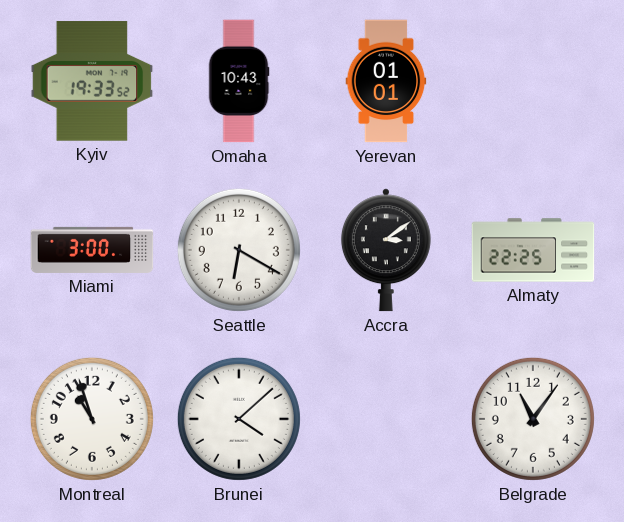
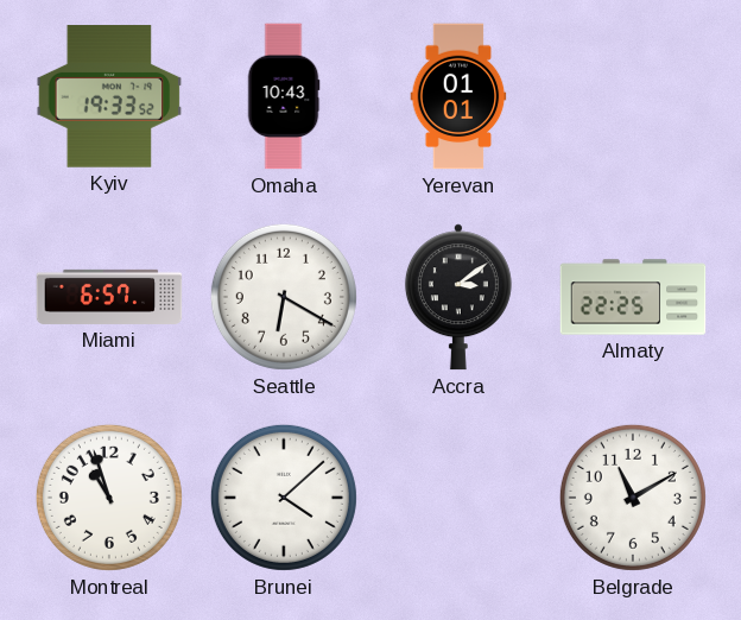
Miami: 3:00 -> 6:57
Belgrade: 11:06 -> 11:10
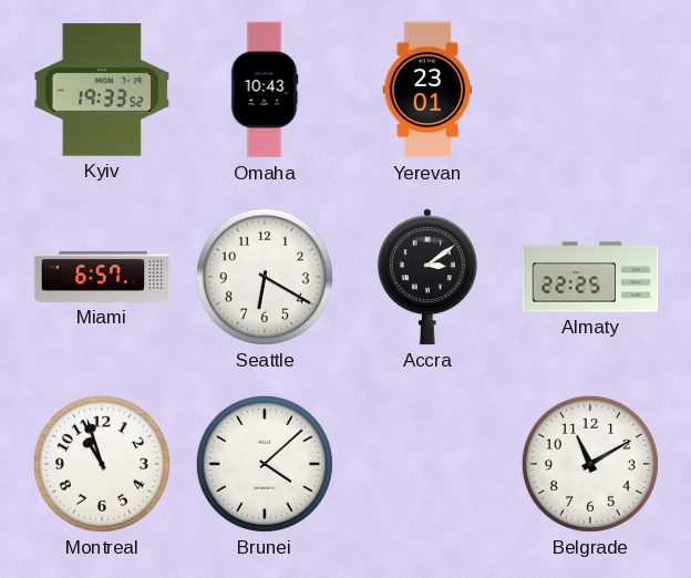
Yerevan: 01:01 -> 23:01
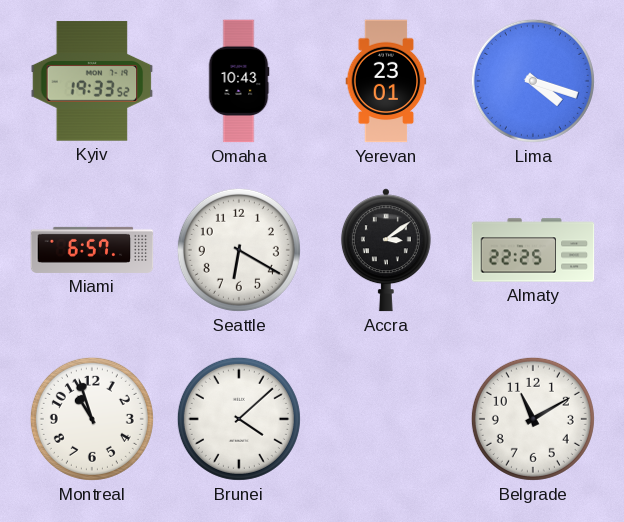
Lima: none -> 4:18
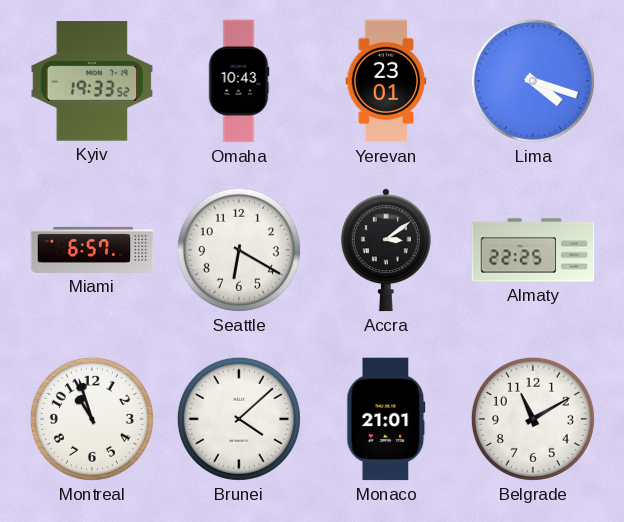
Monaco: none -> 21:01
